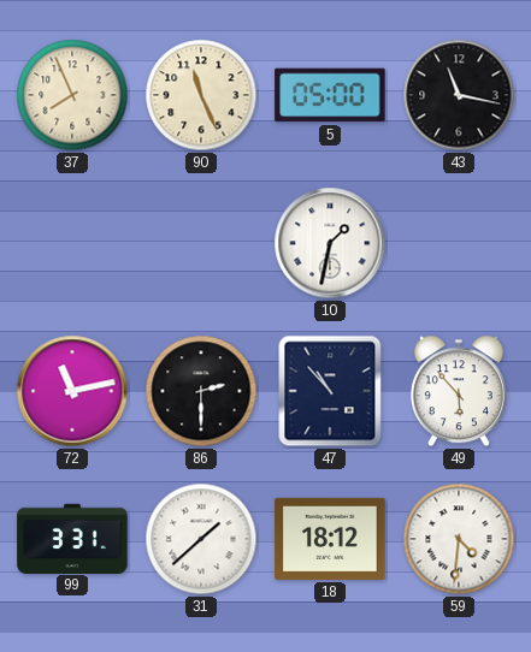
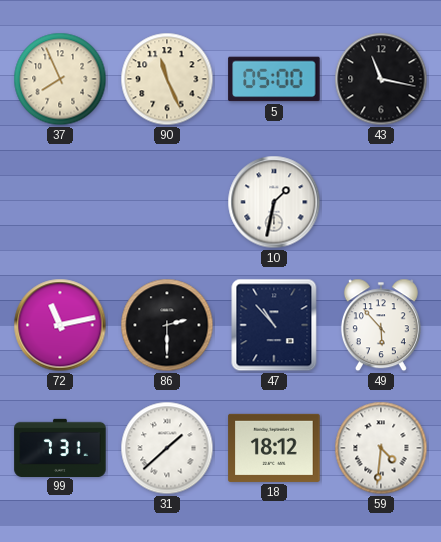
99: 3:31 -> 7:31
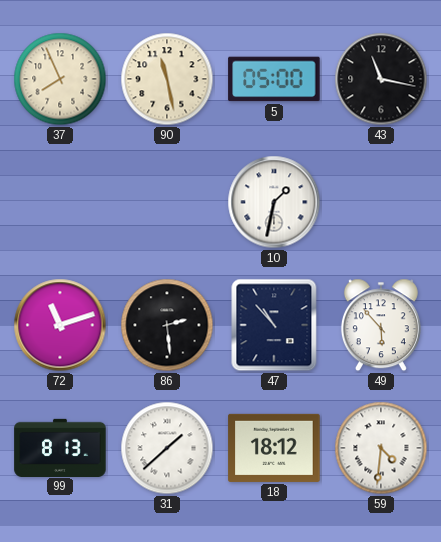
90: 11:26 -> 11:28
72: 11:13 -> 11:12
86: 2:30 -> 2:29
99: 7:31 -> 8:13
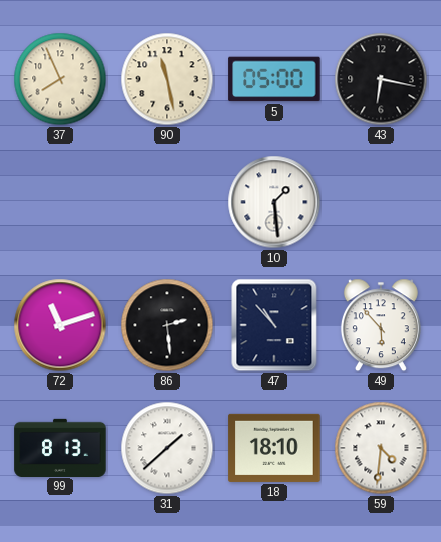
43: 11:17 -> 6:17
10: 1:32 -> 1:29
18: 18:12 -> 18:10
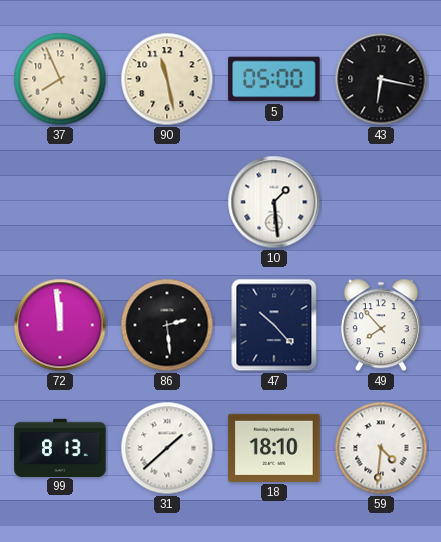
72: 11:12 -> 11:59
47: 10:53 -> 10:23
49: 5:53 -> 7:53
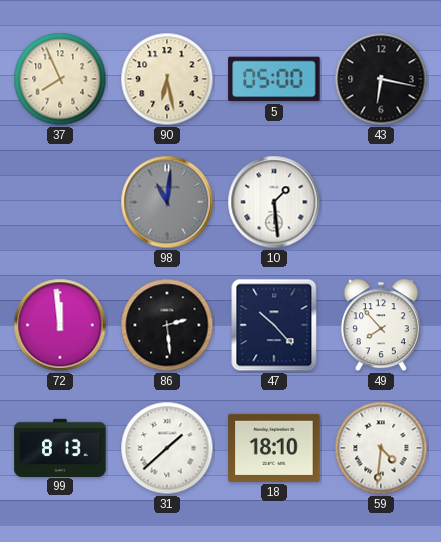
90: 11:28 -> 6:28
98: none -> 11:01
